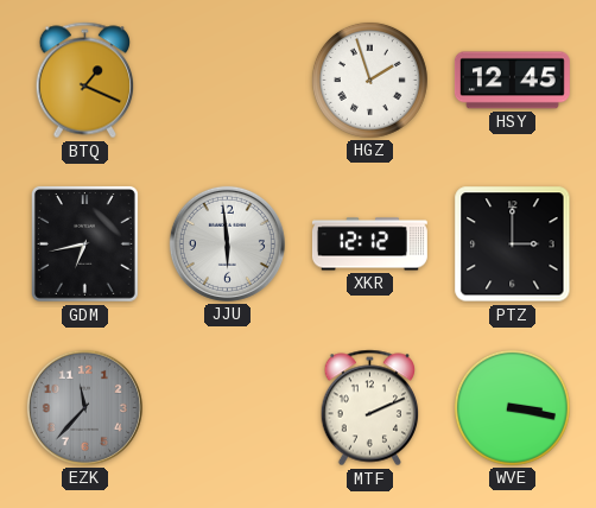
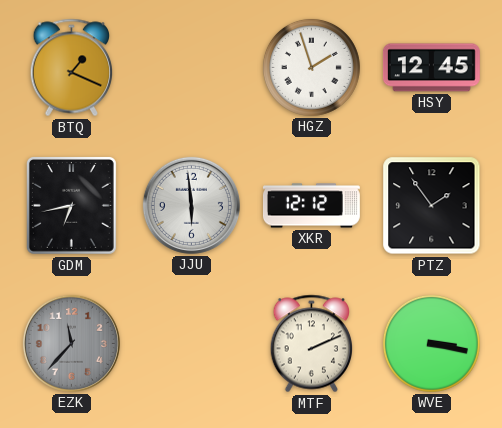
PTZ: 3:00 -> 1:54
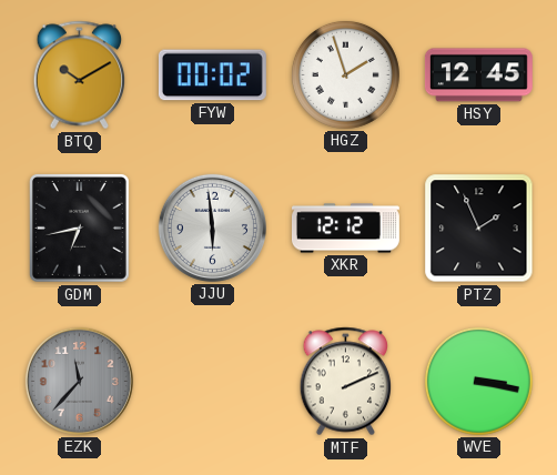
BTQ: 1:19 -> 10:10
FYW: none -> 00:02
PTZ: 1:54 -> 1:56
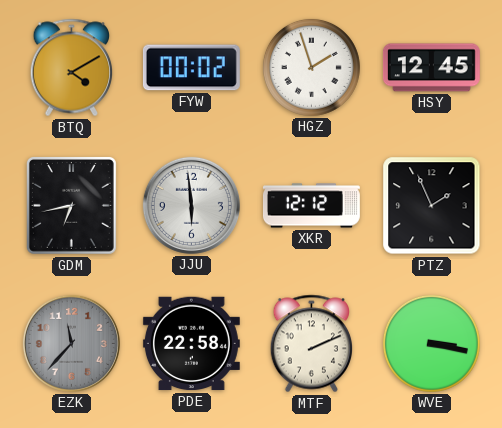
BTQ: 10:10 -> 4:10
PDE: none -> 22:58
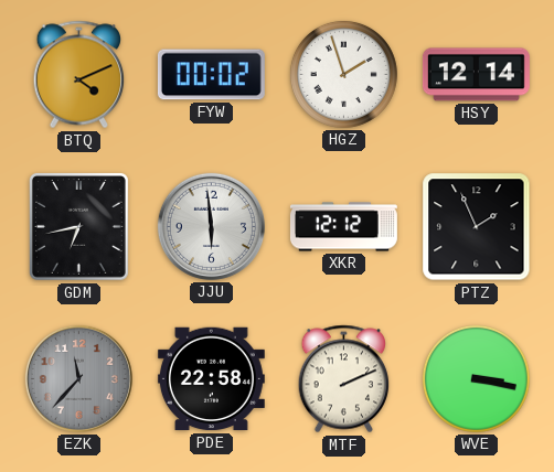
BTQ: 4:10 -> 4:11
HSY: 12:45 -> 12:14
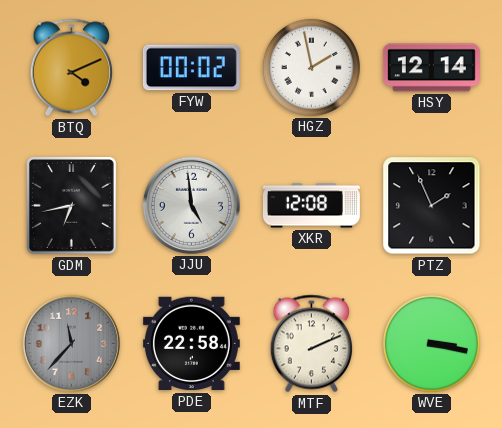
HGZ: 1:57 -> 1:58
JJU: 5:59 -> 4:59
XKR: 12:12 -> 12:08
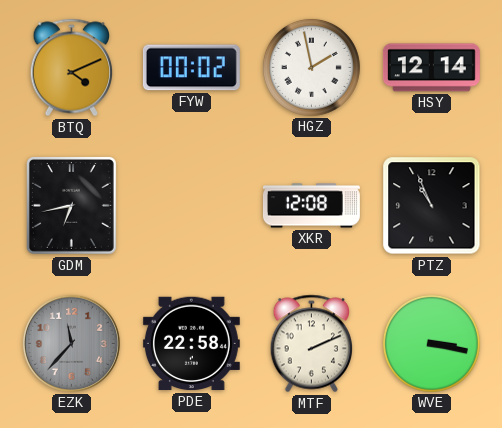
JJU: 4:59 -> none
PTZ: 1:56 -> 10:56
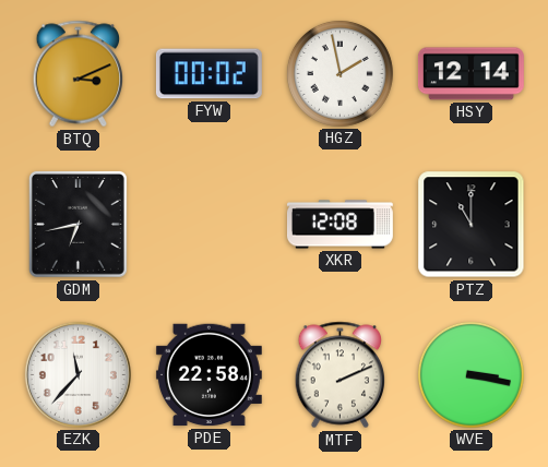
BTQ: 4:11 -> 3:11
PTZ: 10:56 -> 11:00
EZK dial: grey -> white
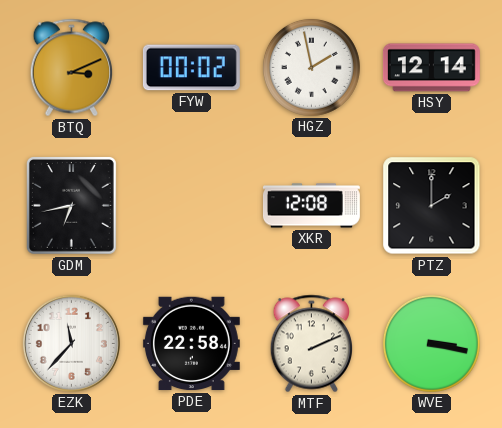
PTZ: 11:00 -> 2:00
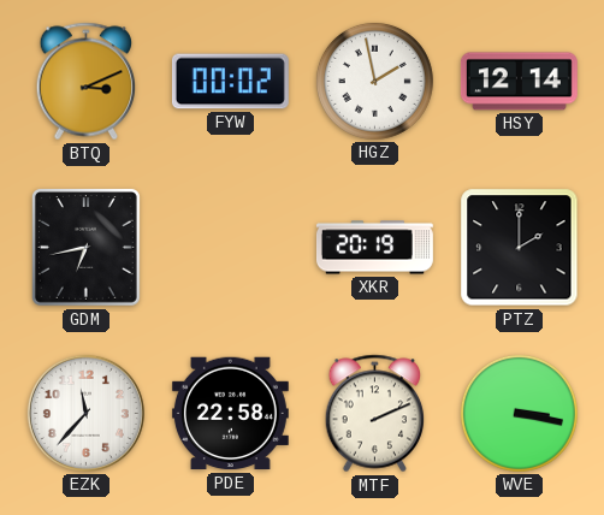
XKR: 12:08 -> 20:19
